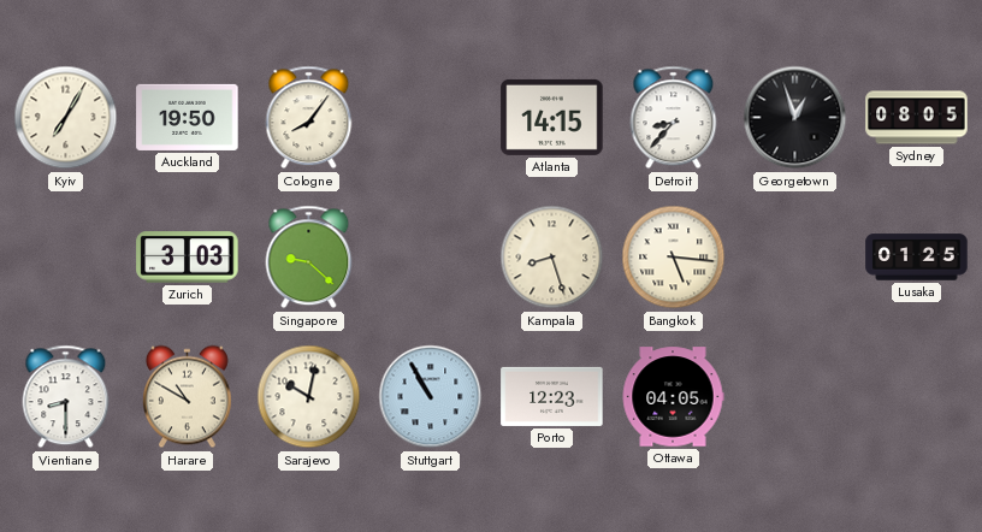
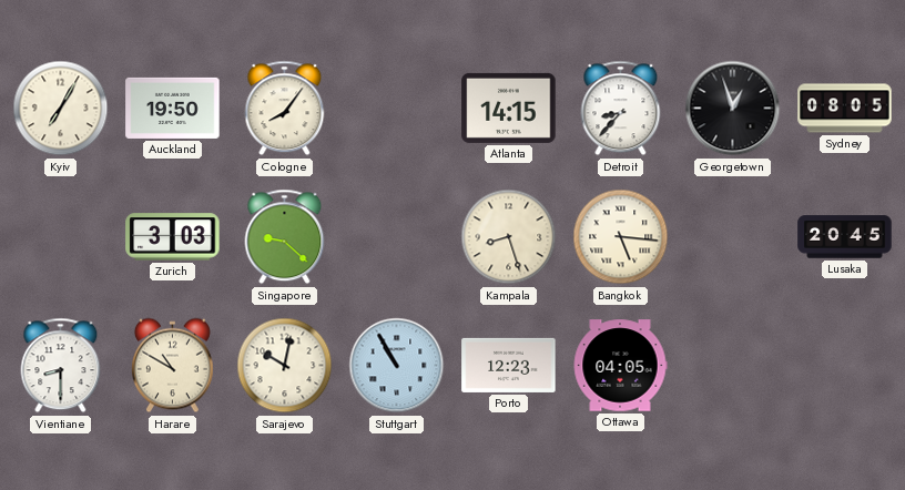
Lusaka: 01:25 -> 20:45
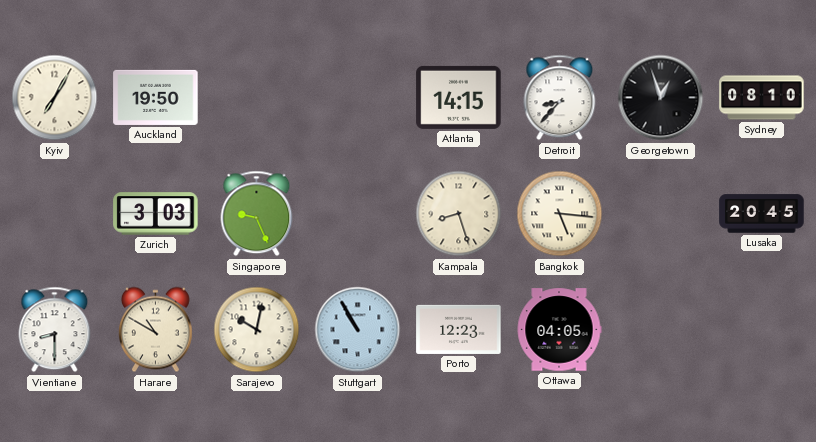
Cologne: 8:06 -> none
Sydney: 08:05 -> 08:10
Singapore: 9:22 -> 9:26
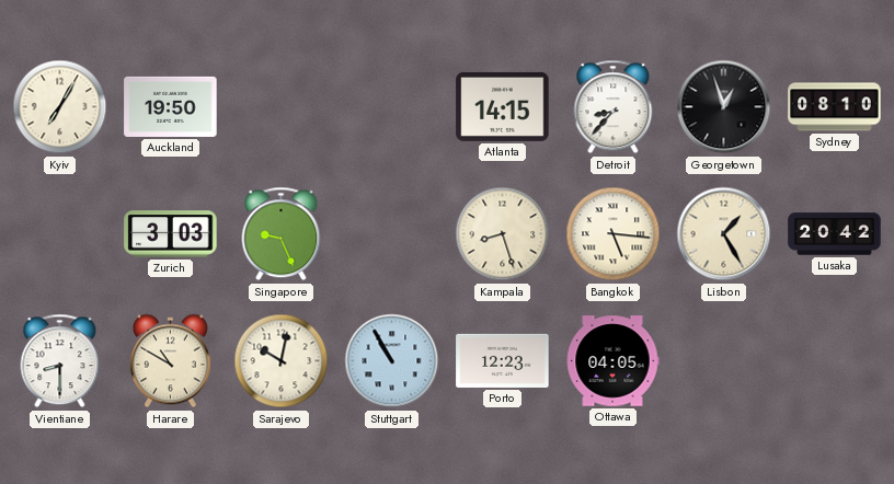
Lisbon: none -> 1:25
Lusaka: 20:45 -> 20:42
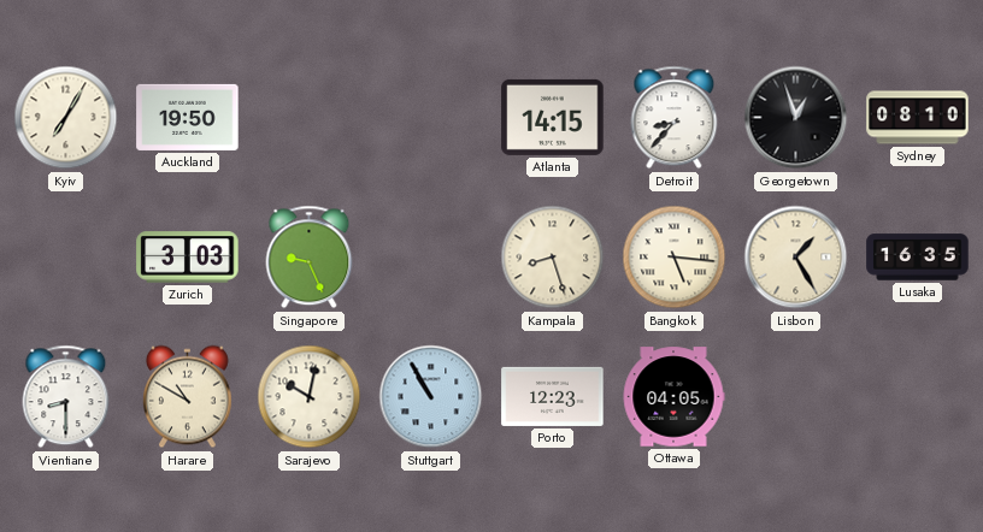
Lusaka: 20:42 -> 16:35
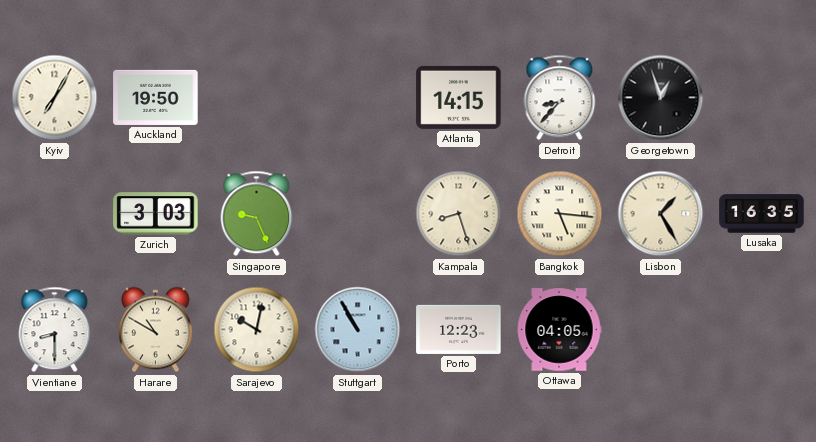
Sydney: 08:10 -> none
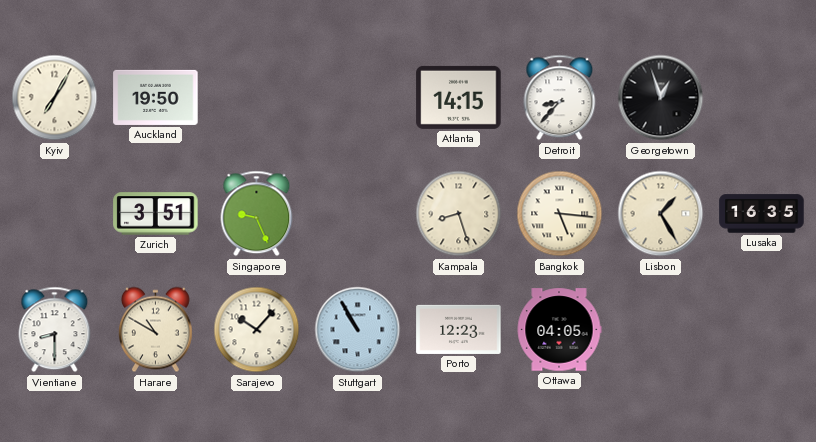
Zurich: 3:03 -> 3:51
Sarajevo: 10:02 -> 10:07
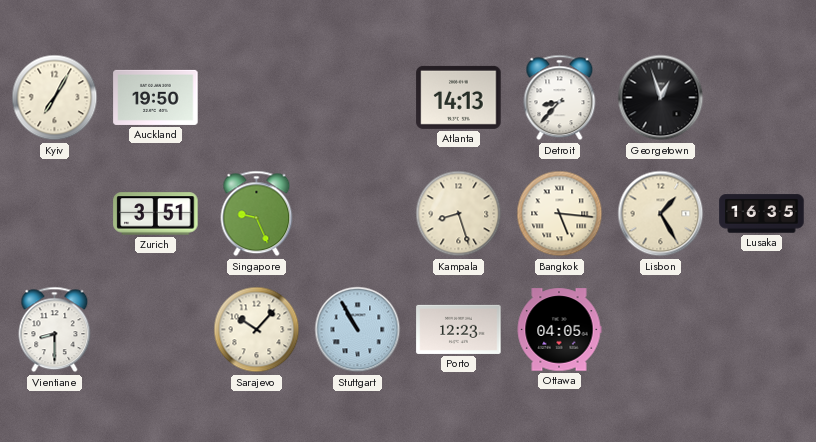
Atlanta: 14:15 -> 14:13
Harare: 10:50 -> none
